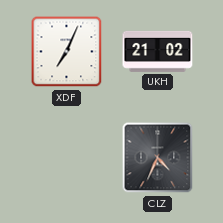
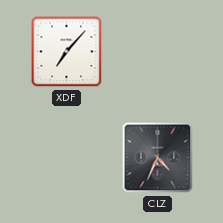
XDF: 7:04 -> 7:07
UKH: 21:02 -> none
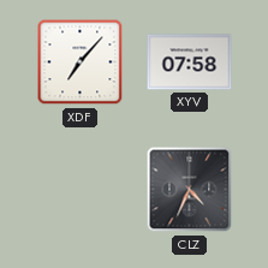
XYV: none -> 07:58
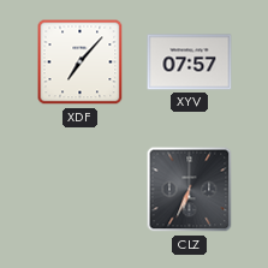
XYV: 07:58 -> 07:57
CLZ: 4:34 -> 6:34
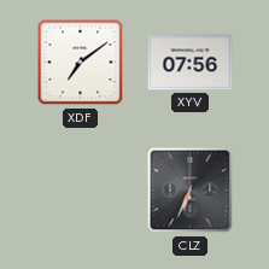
XDF: 7:07 -> 7:09
XYV: 07:57 -> 07:56
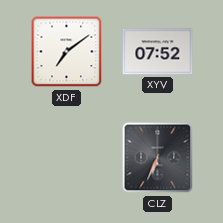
XYV: 07:56 -> 07:52
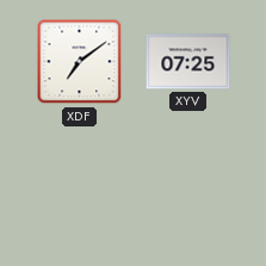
XYV: 07:52 -> 07:25
CLZ: 6:34 -> none
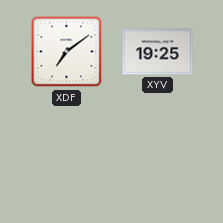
XYV: 07:25 -> 19:25
